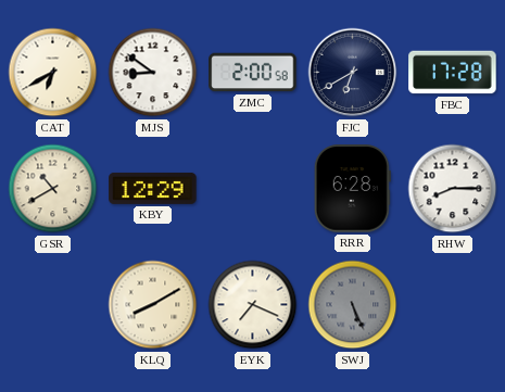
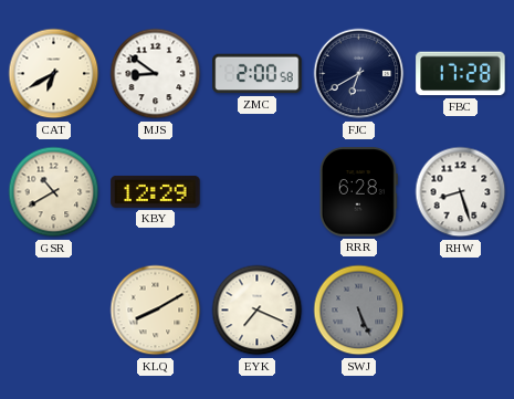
RHW: 8:15 -> 8:27
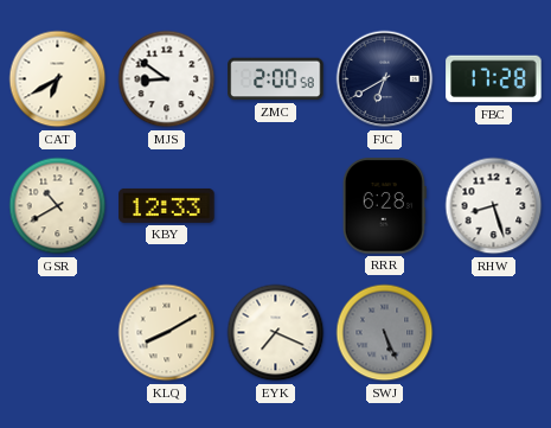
KBY: 12:29 -> 12:33
